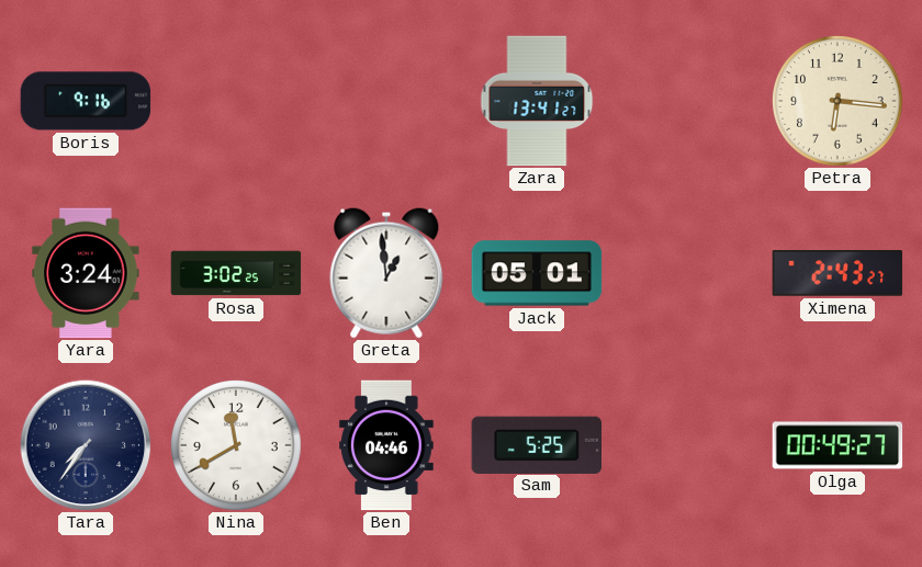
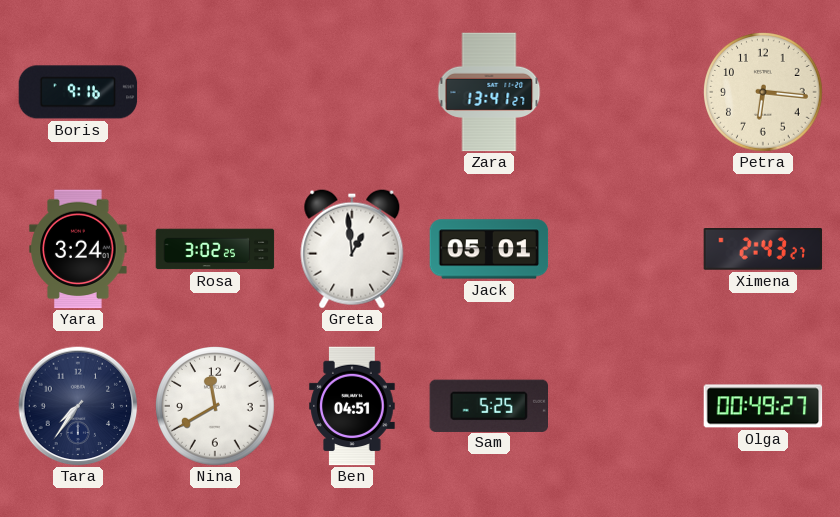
Ben: 04:46 -> 04:51
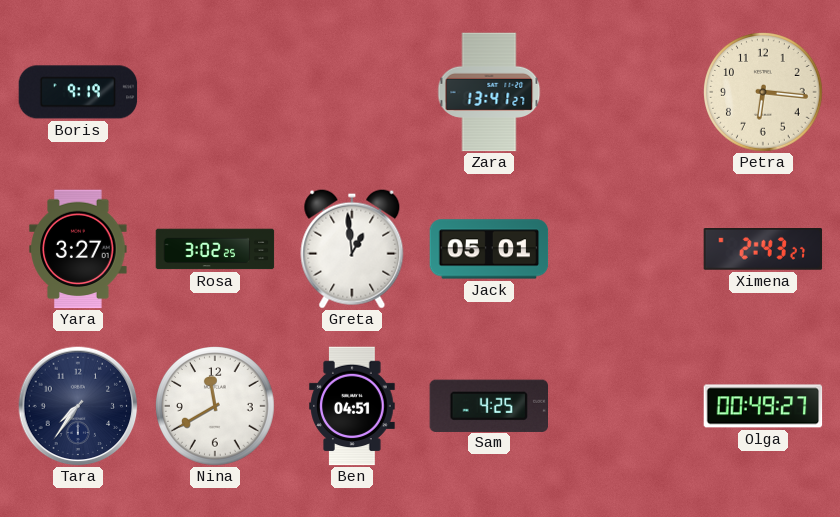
Boris: 9:16 -> 9:19
Yara: 3:24 -> 3:27
Sam: 5:25 -> 4:25
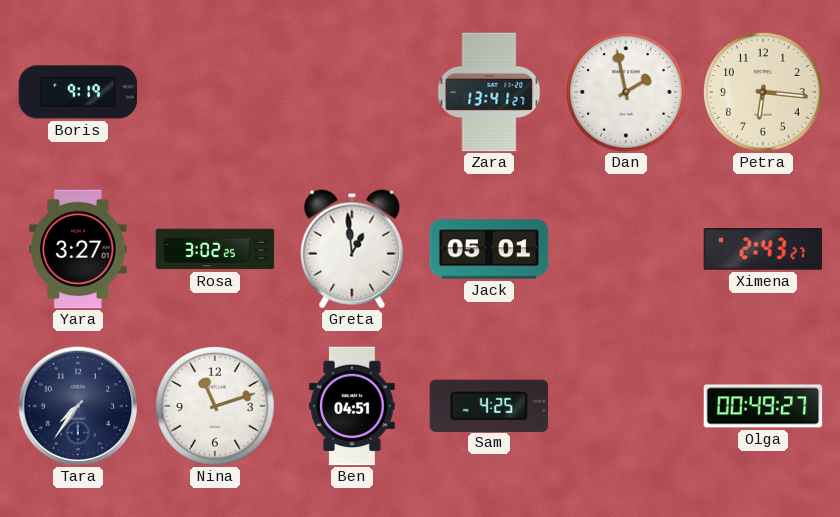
Dan: none -> 1:58
Nina: 11:40 -> 11:12
